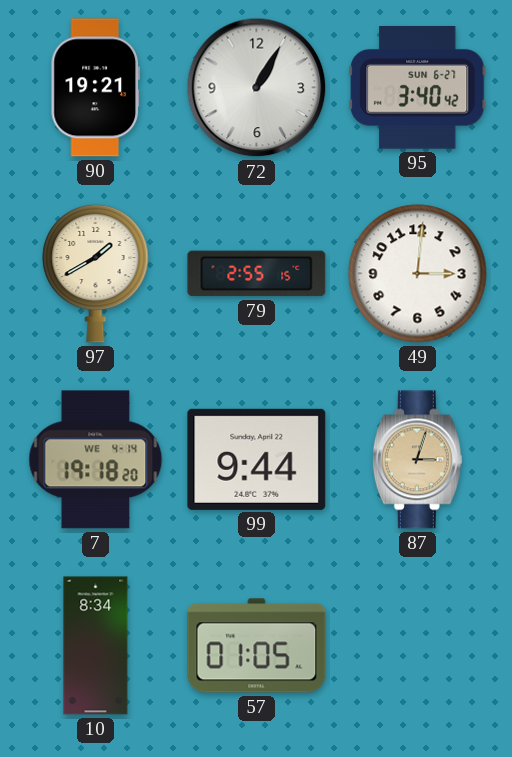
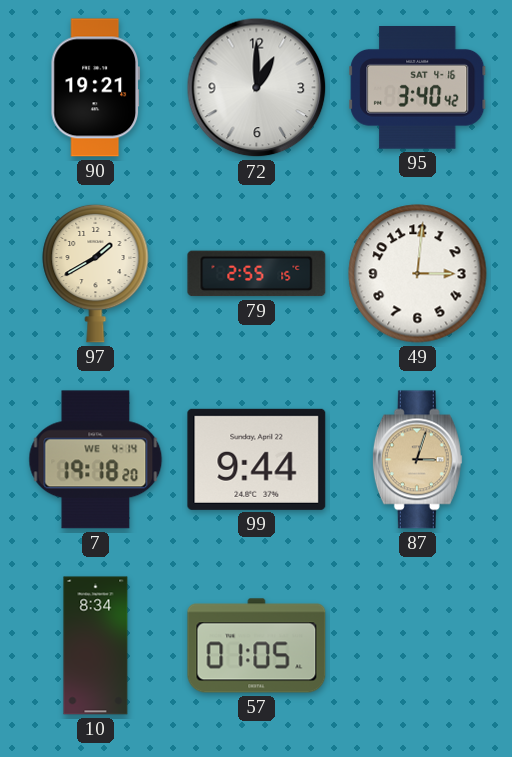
72: 1:05 -> 1:00
95 date: SUN 6-27 -> SAT 4-16
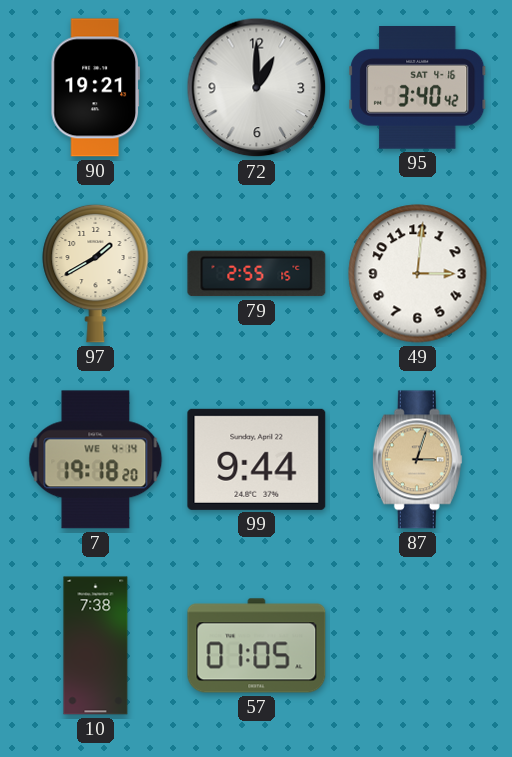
10: 8:34 -> 7:38
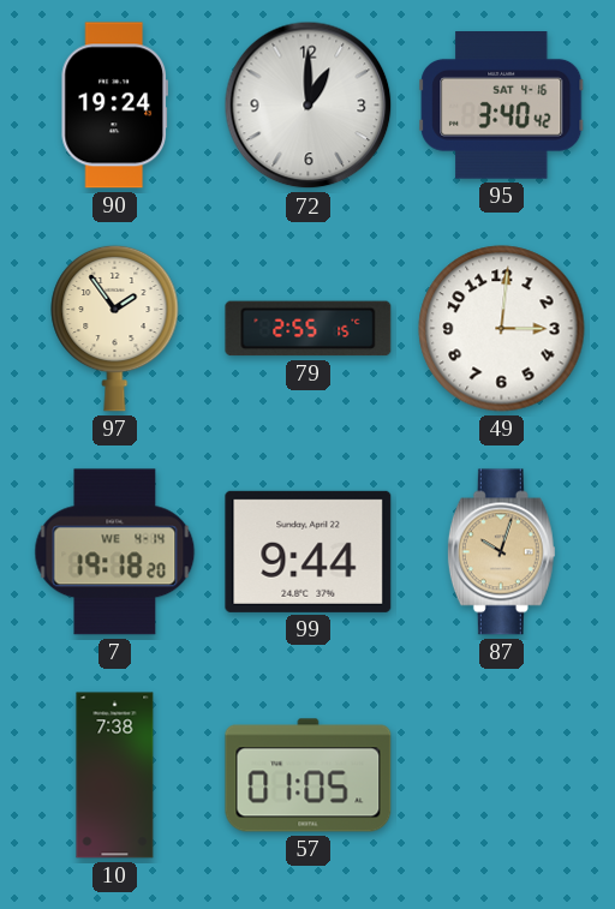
90: 19:21 -> 19:24
97: 1:40 -> 1:54
87: 3:03 -> 10:03
